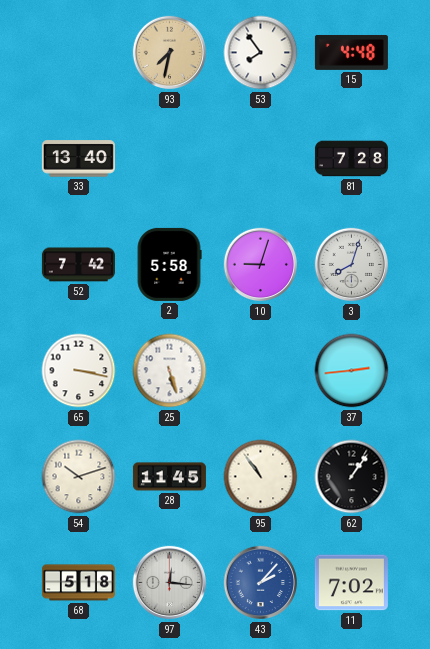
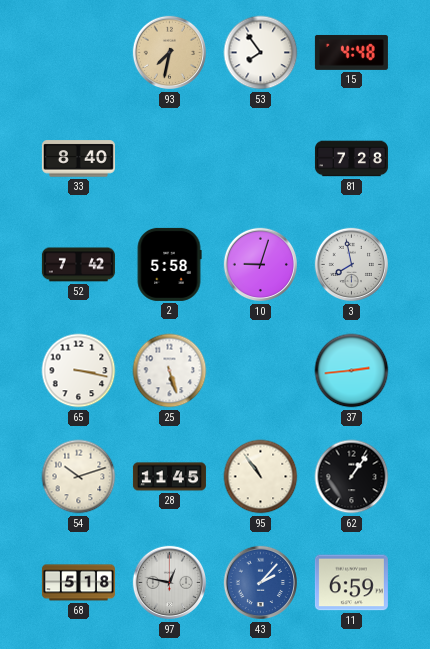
33: 13:40 -> 8:40
3: 8:03 -> 7:58
97: 12:16 -> 12:47
11: 7:02 -> 6:59
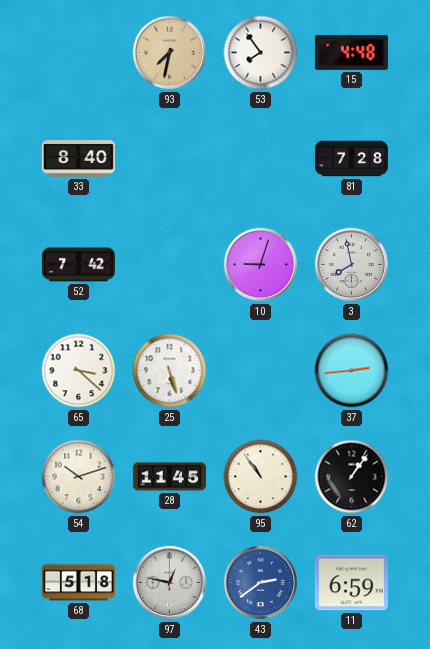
2: 5:58 -> none
65: 3:17 -> 3:22
43: 2:07 -> 2:39
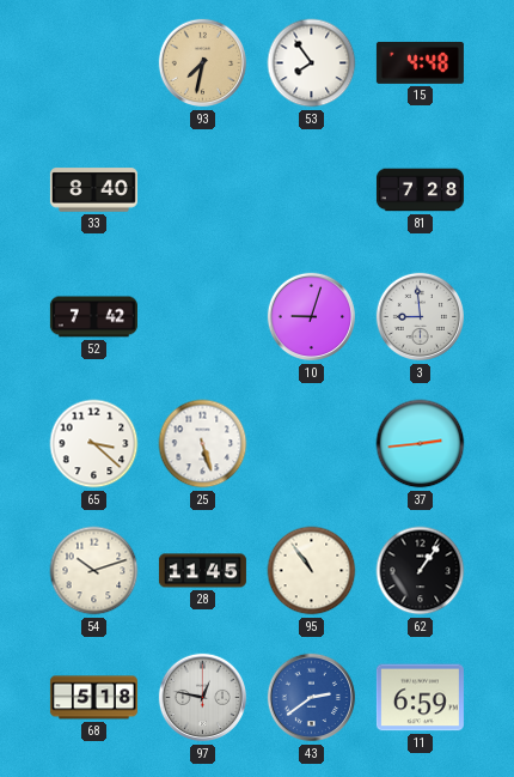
3: 7:58 -> 8:59
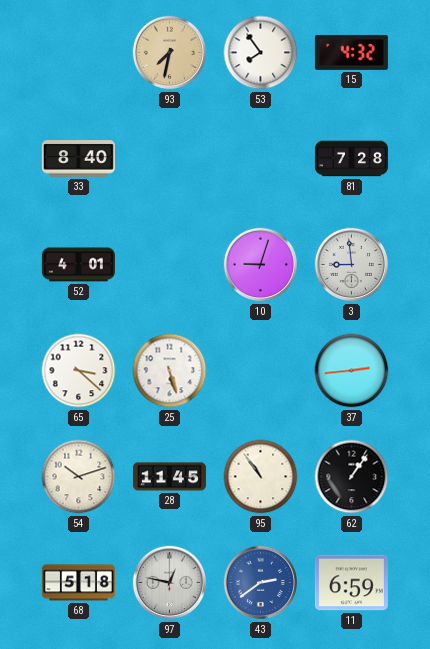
15: 4:48 -> 4:32
52: 7:42 -> 4:01
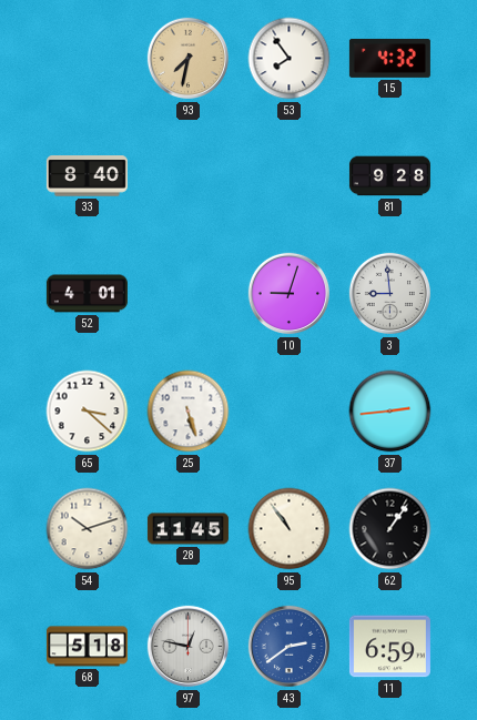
81: 7:28 -> 9:28
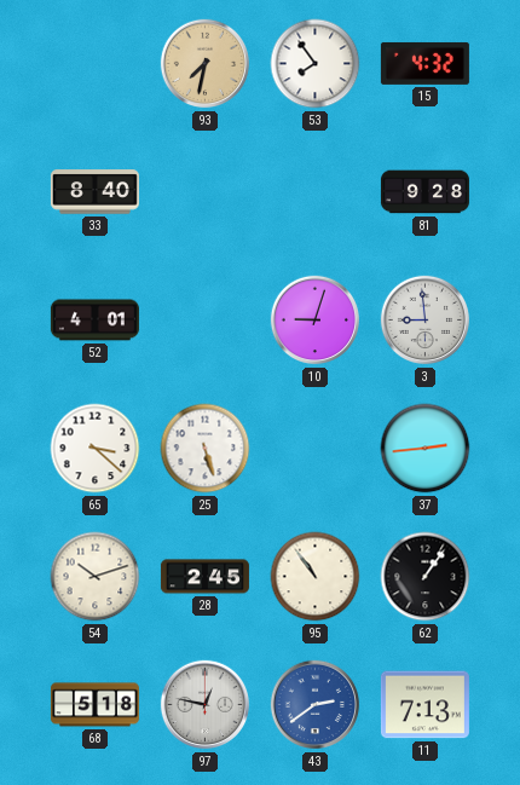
28: 11:45 -> 2:45
11: 6:59 -> 7:13
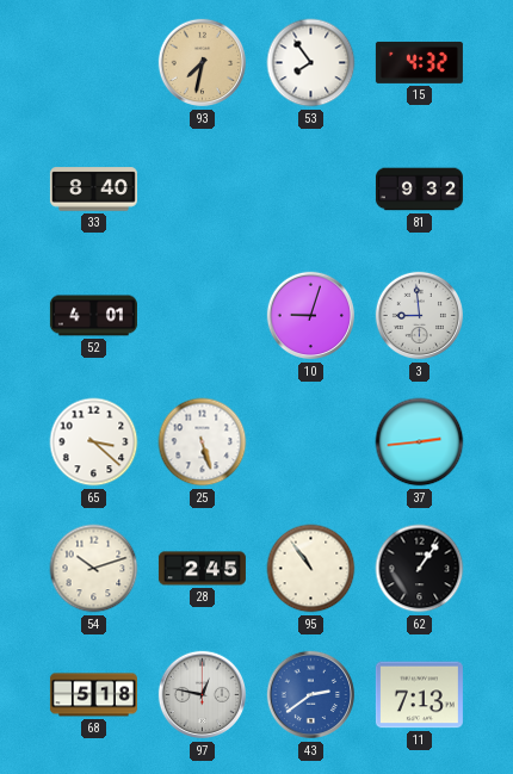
81: 9:28 -> 9:32
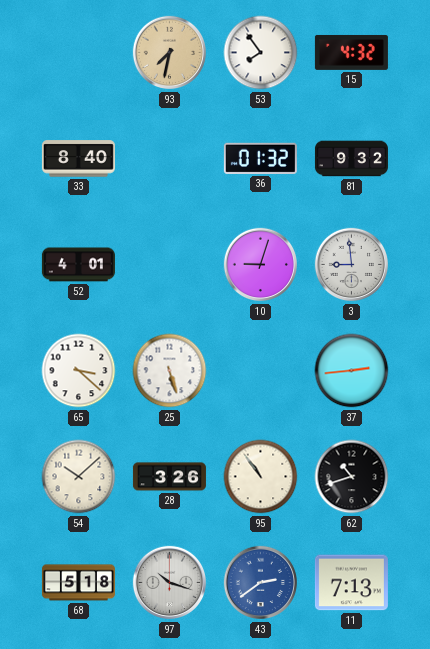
36: none -> 01:32
54: 10:12 -> 10:08
28: 2:45 -> 3:26
62: 1:06 -> 10:42
97: 12:47 -> 10:18
